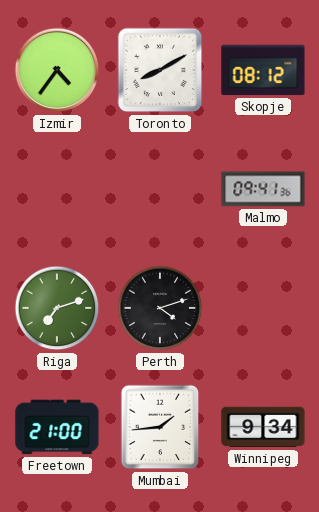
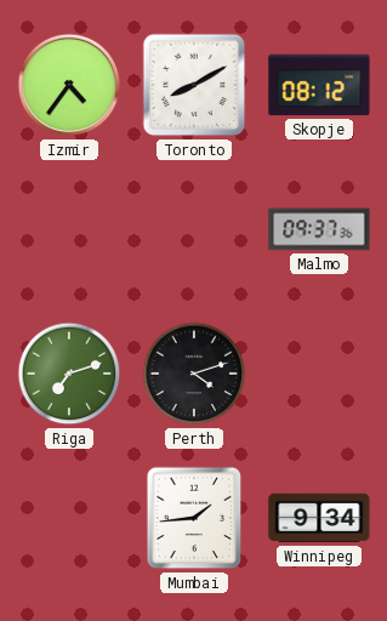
Malmo: 09:41 -> 09:37
Freetown: 21:00 -> none
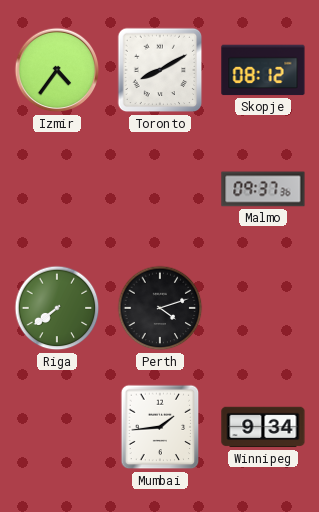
Riga: 7:12 -> 7:39
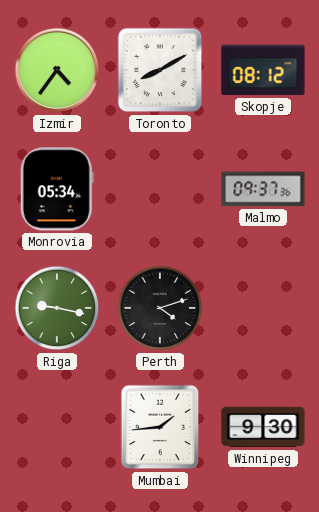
Monrovia: none -> 05:34
Riga: 7:39 -> 9:17
Winnipeg: 9:34 -> 9:30
